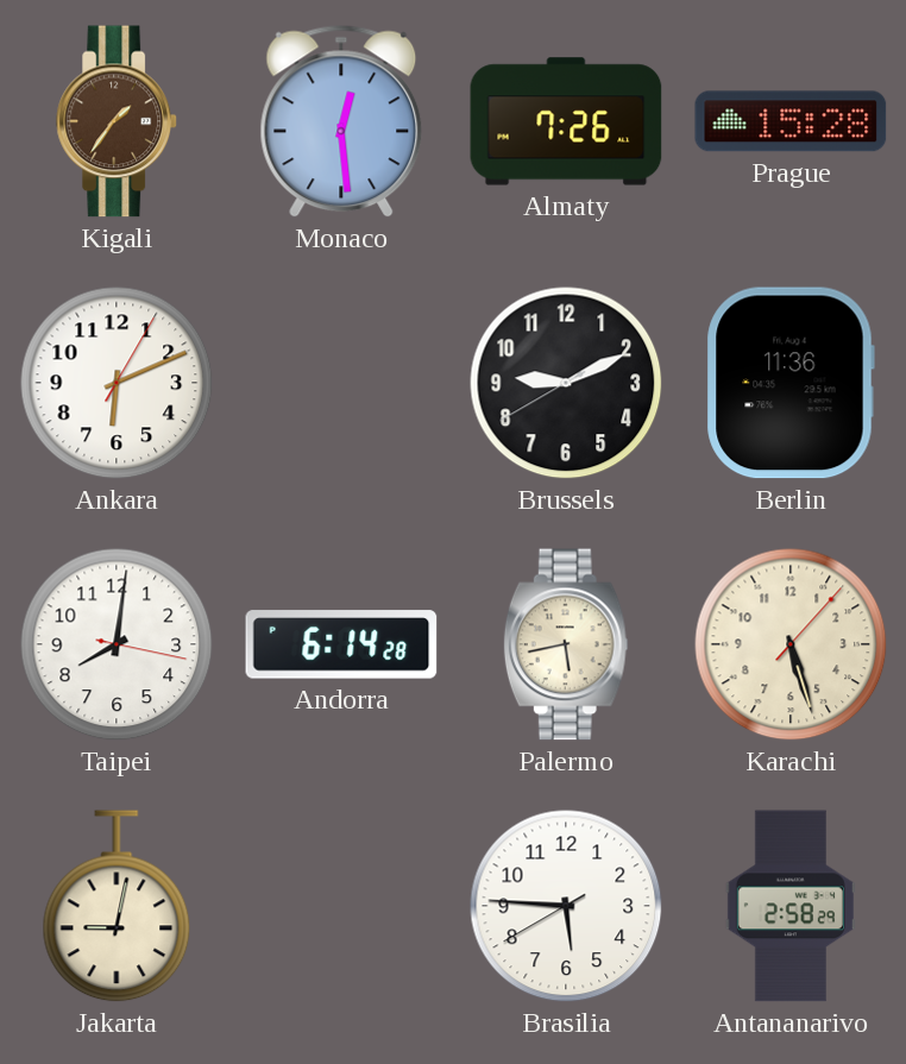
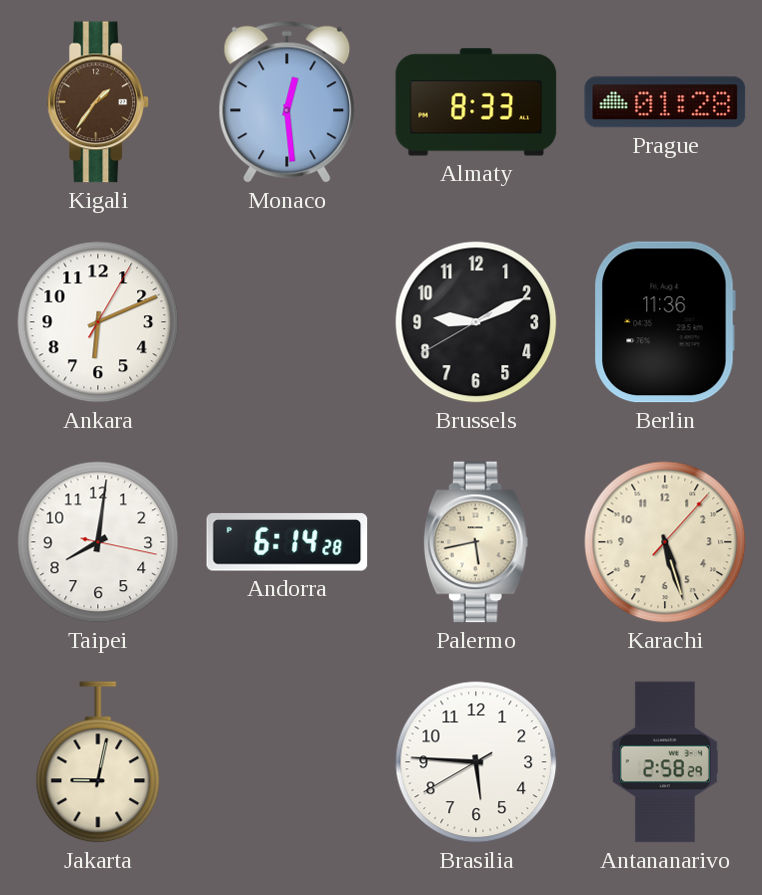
Almaty: 7:26 -> 8:33
Prague: 15:28 -> 01:28
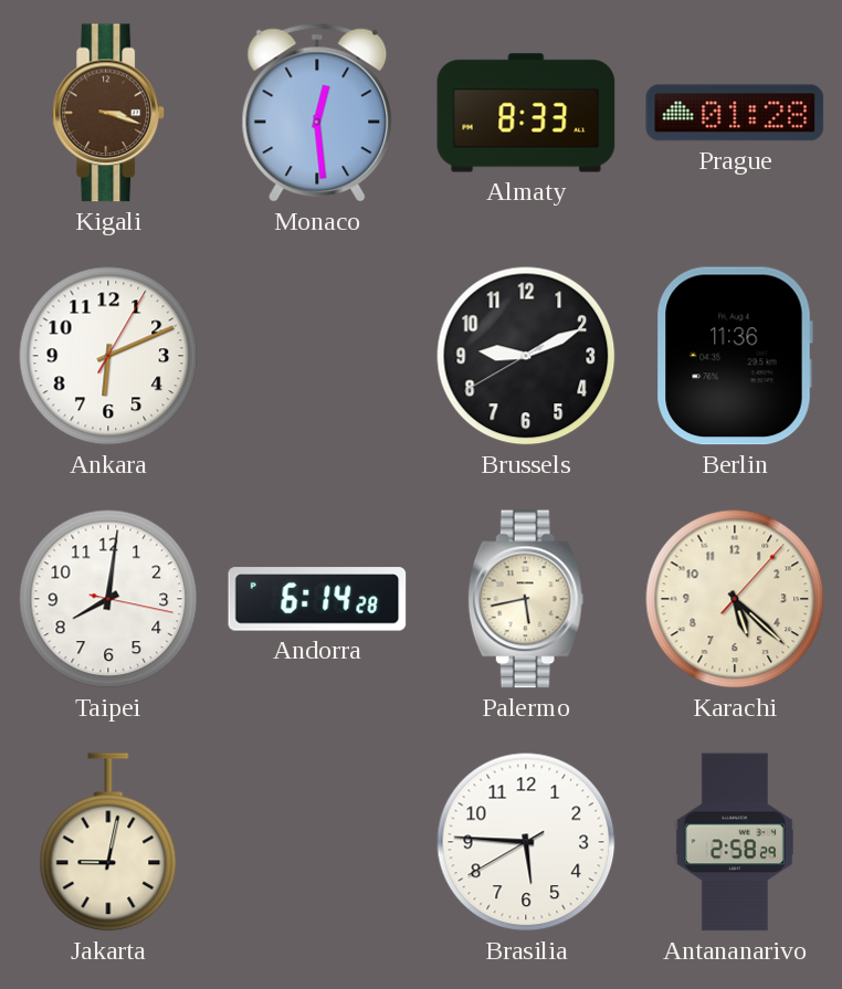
Kigali: 1:36 -> 3:18
Karachi: 5:27 -> 5:22
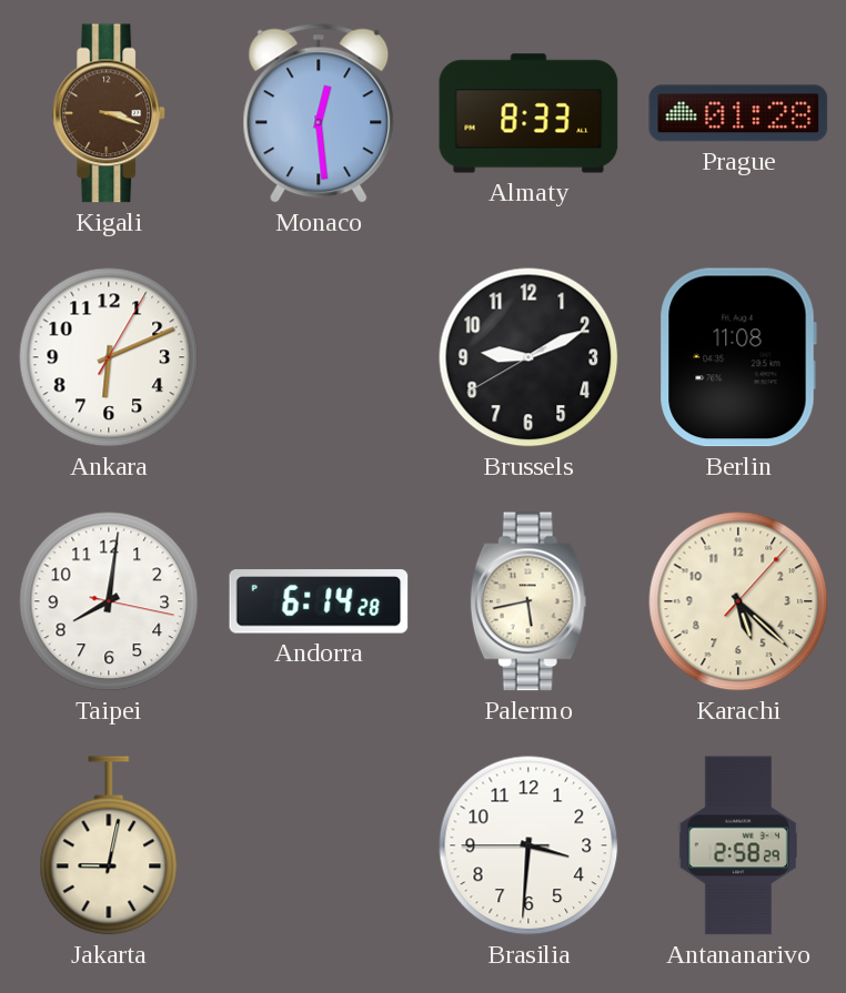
Berlin: 11:36 -> 11:08
Brasilia: 5:45 -> 3:30
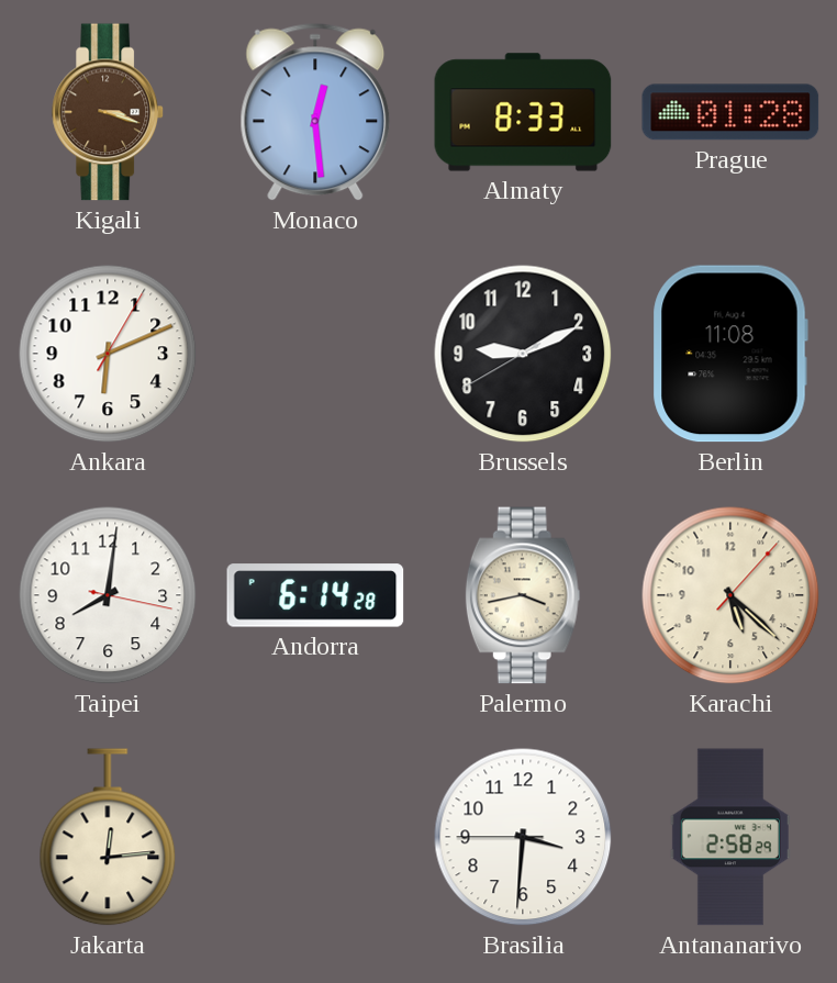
Palermo: 5:43 -> 3:43
Jakarta: 9:02 -> 12:14
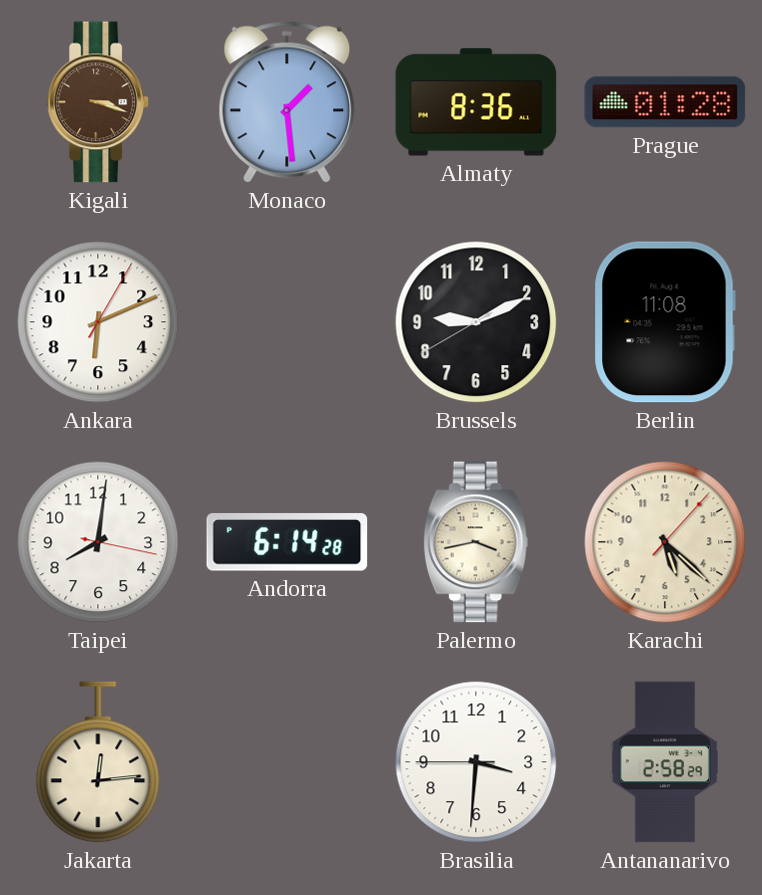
Monaco: 12:29 -> 1:29
Almaty: 8:33 -> 8:36
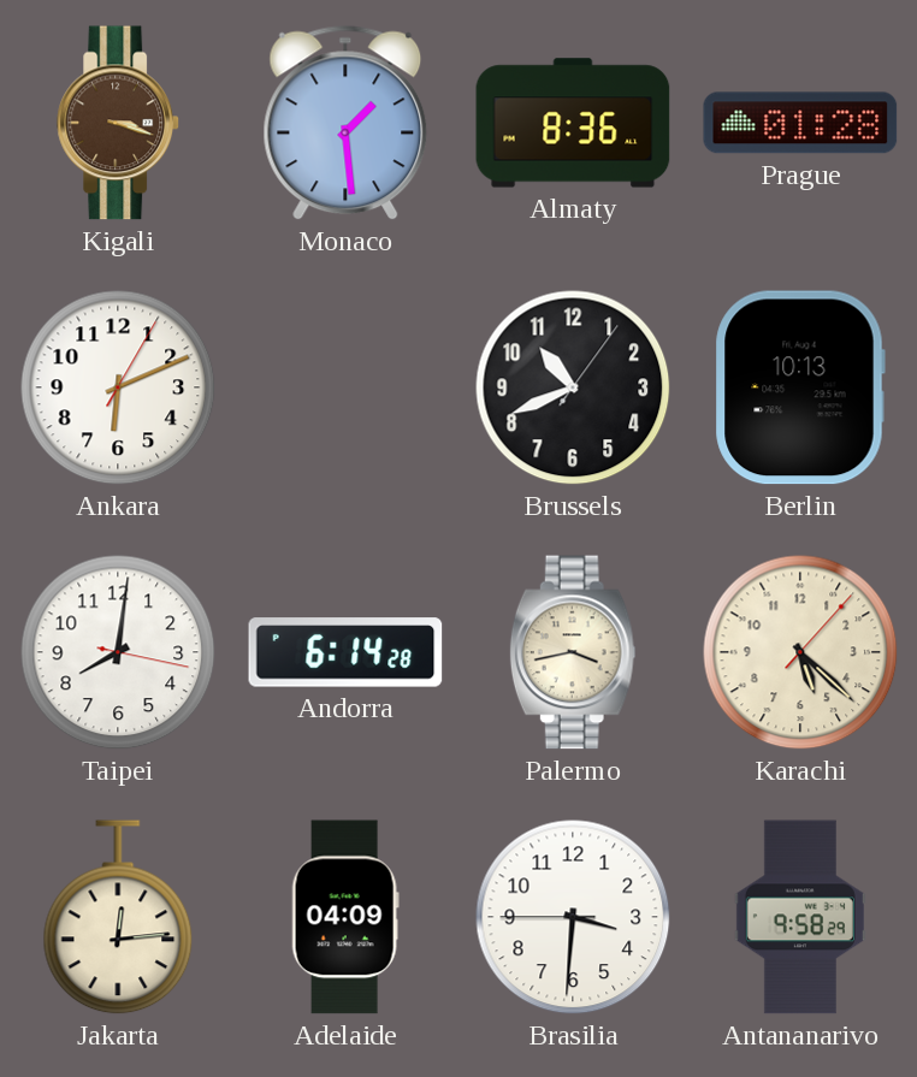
Brussels: 9:10 -> 10:41
Berlin: 11:08 -> 10:13
Adelaide: none -> 04:09
Antananarivo: 2:58 -> 9:58
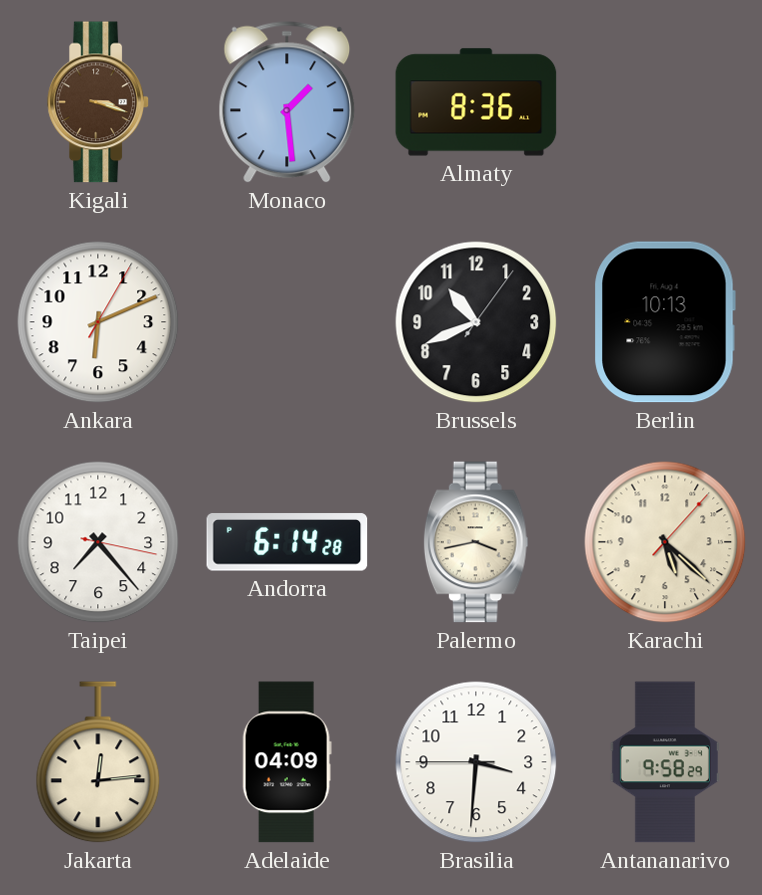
Prague: 01:28 -> none
Taipei: 8:01 -> 7:23
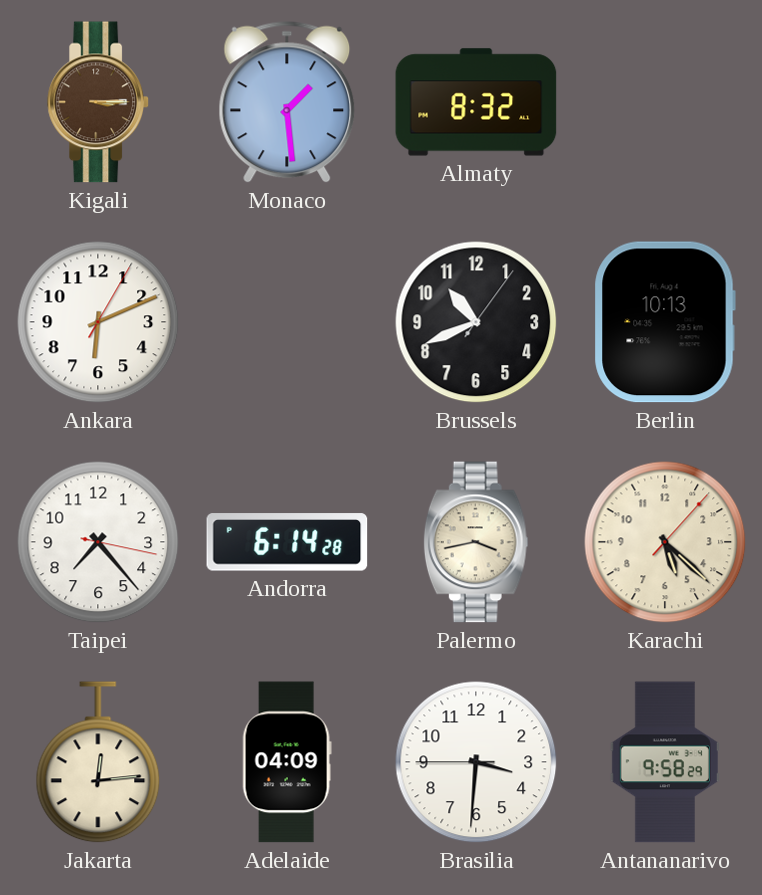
Kigali: 3:18 -> 3:15
Almaty: 8:36 -> 8:32
